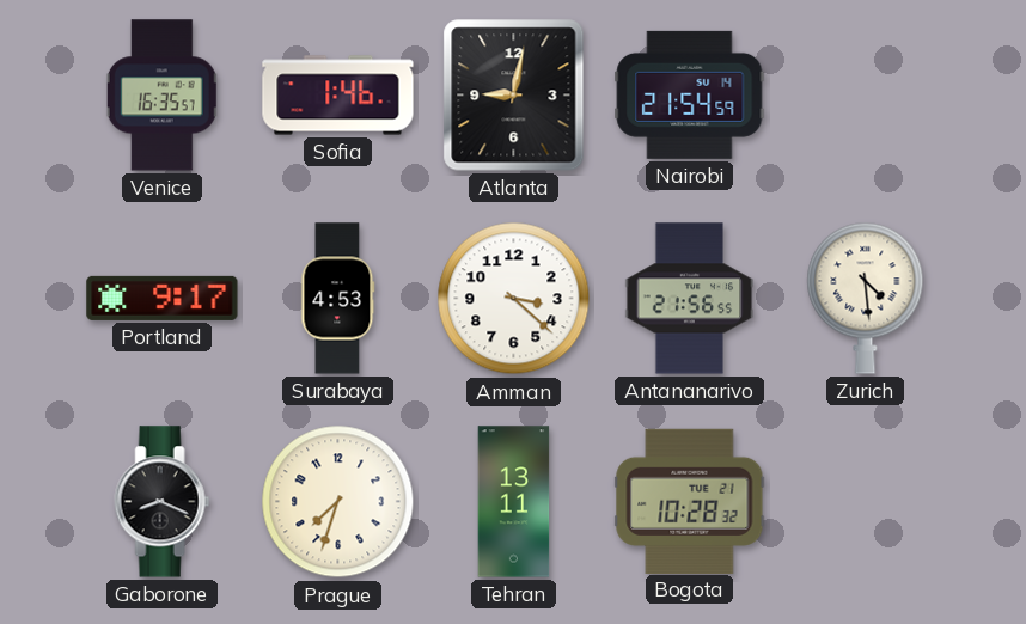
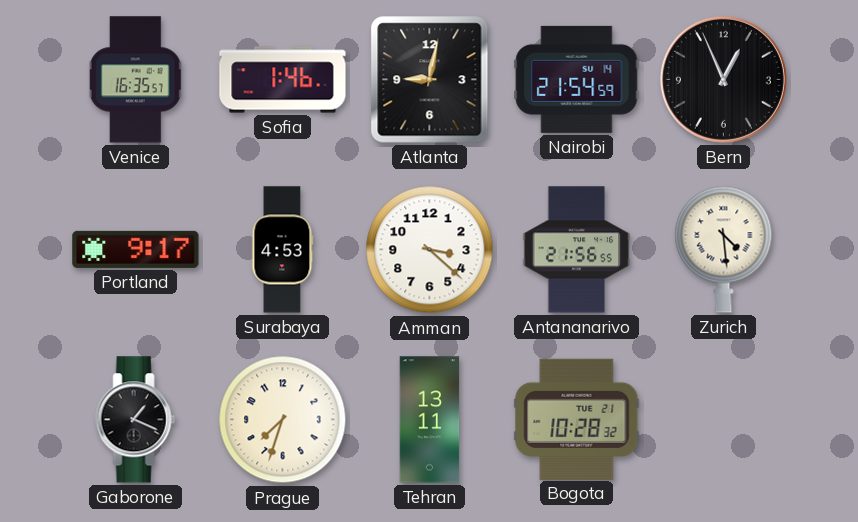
Bern: none -> 12:56
Gaborone: 8:19 -> 1:19
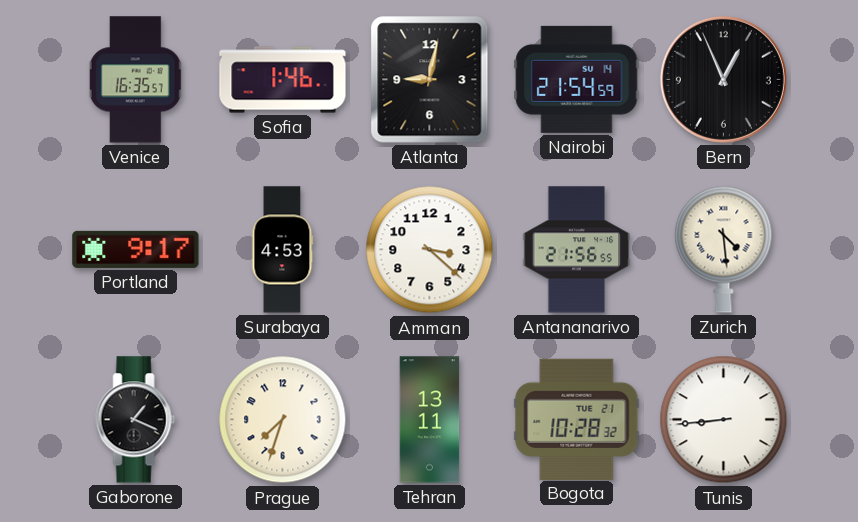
Tunis: none -> 8:44
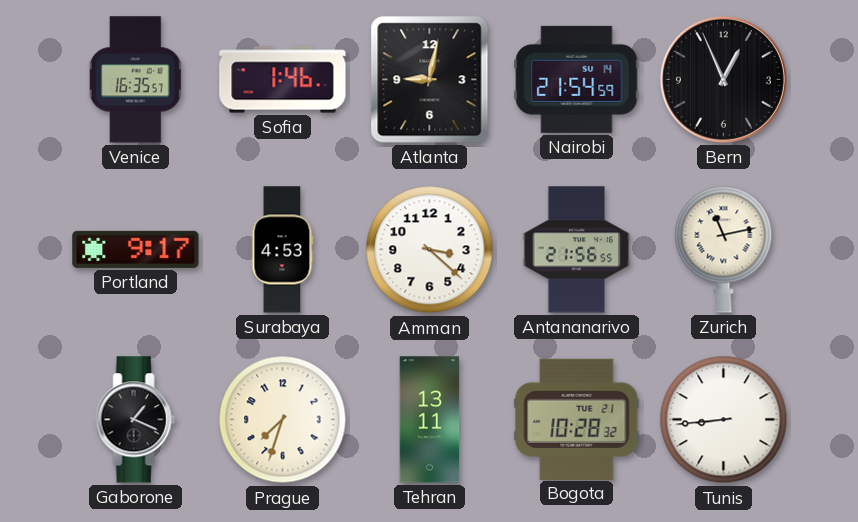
Zurich: 4:29 -> 11:13
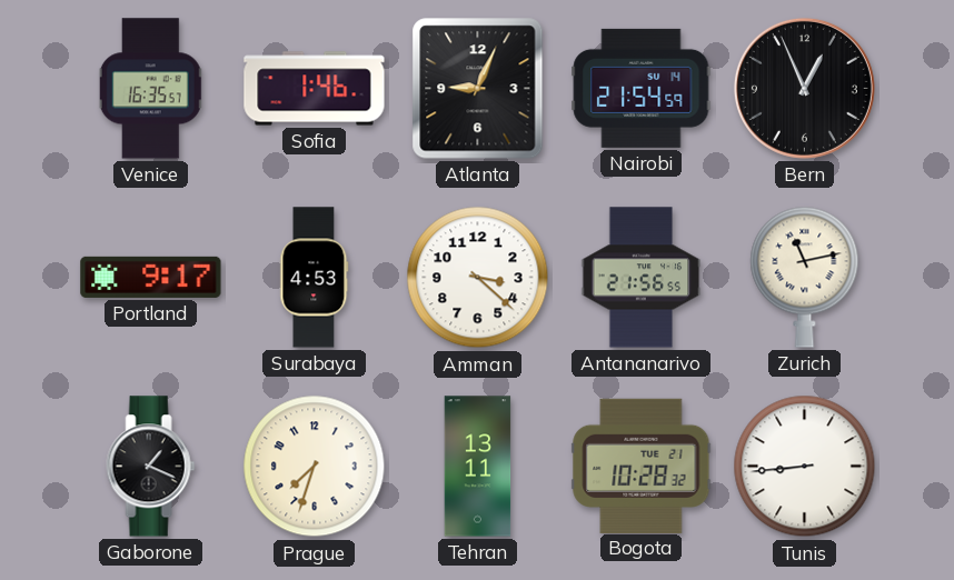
Atlanta: 9:02 -> 9:04
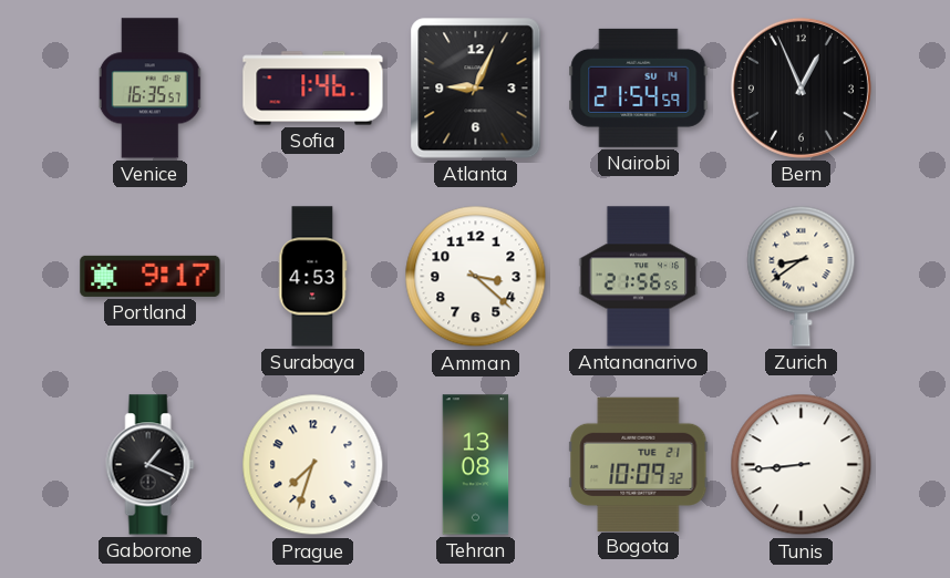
Zurich: 11:13 -> 8:39
Tehran: 13:11 -> 13:08
Bogota: 10:28 -> 10:09
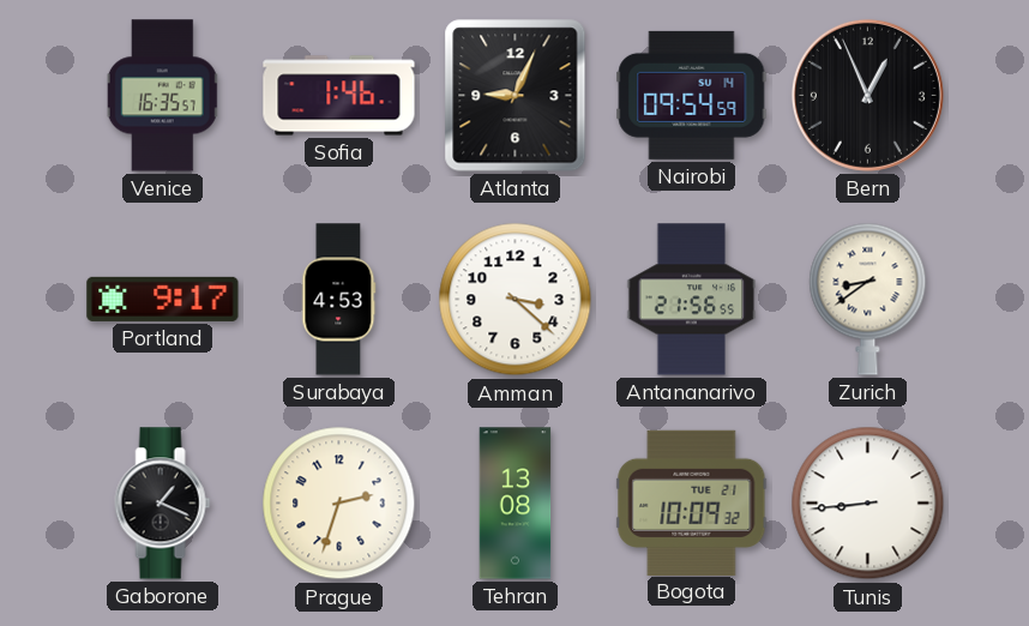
Nairobi: 21:54 -> 09:54
Prague: 7:33 -> 2:33
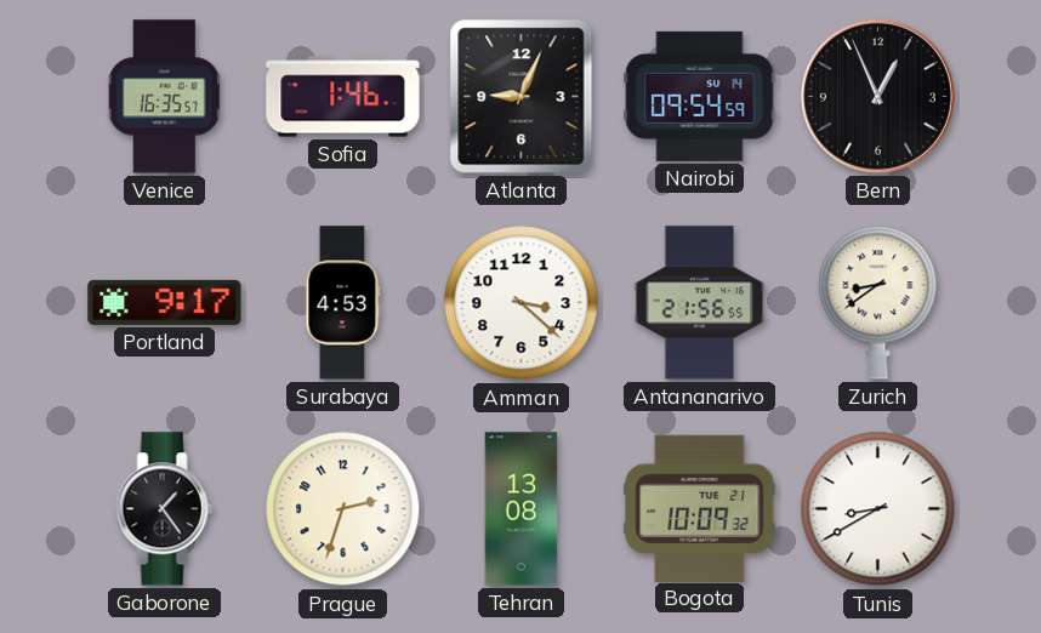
Gaborone: 1:19 -> 1:24
Tunis: 8:44 -> 8:40
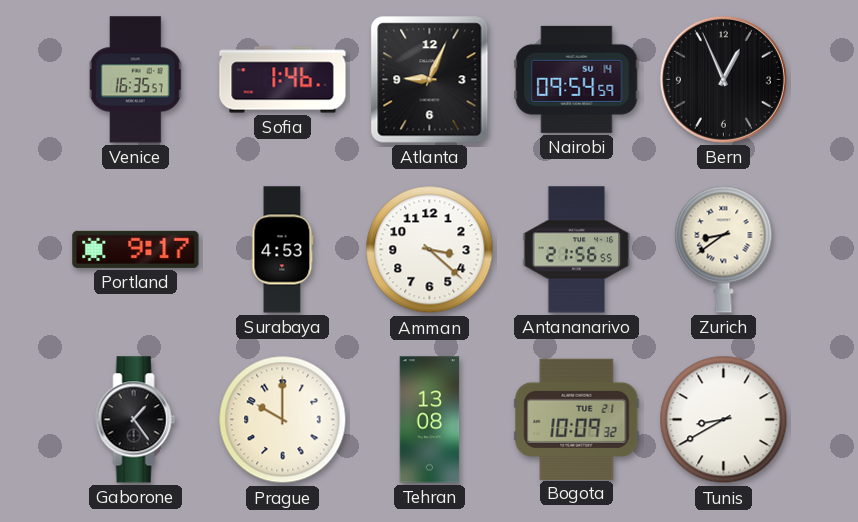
Prague: 2:33 -> 10:00
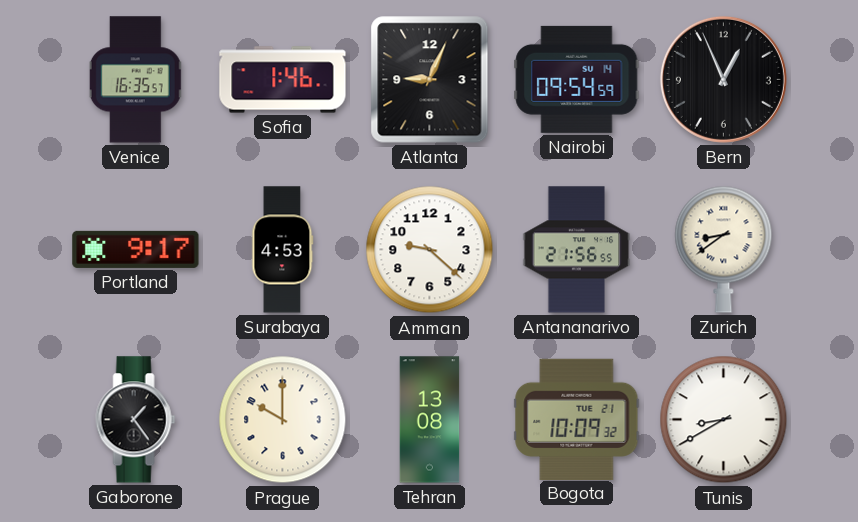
Amman: 3:22 -> 9:22
